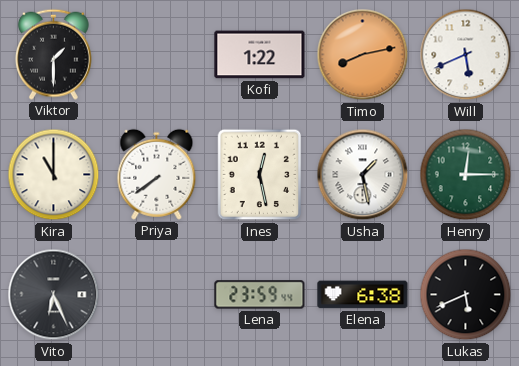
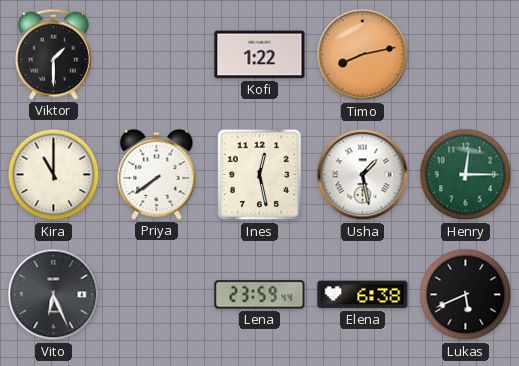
Will: 5:41 -> none
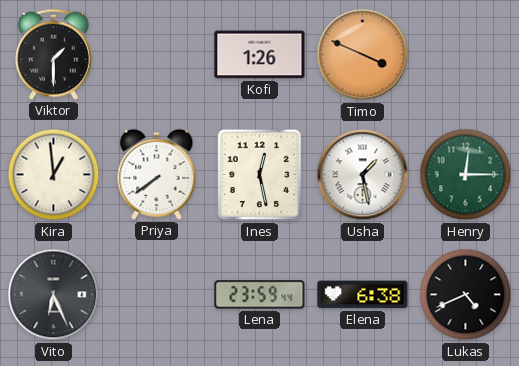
Kofi: 1:22 -> 1:26
Timo: 8:13 -> 3:49
Kira: 11:00 -> 12:59
Lukas: 5:41 -> 4:41
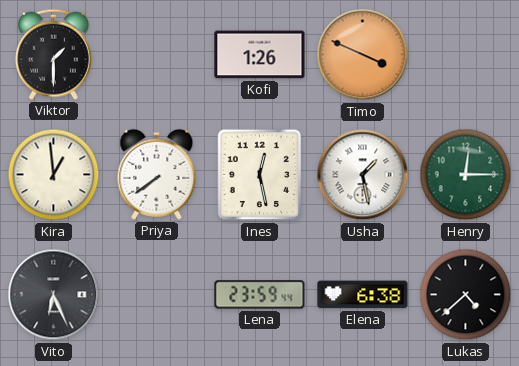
Lukas: 4:41 -> 4:38
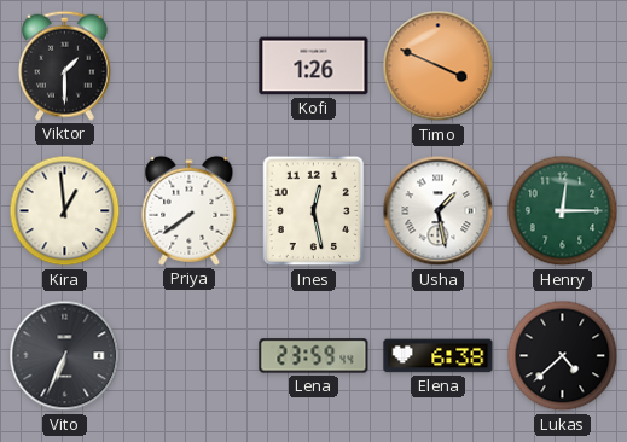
Vito: 6:26 -> 6:34
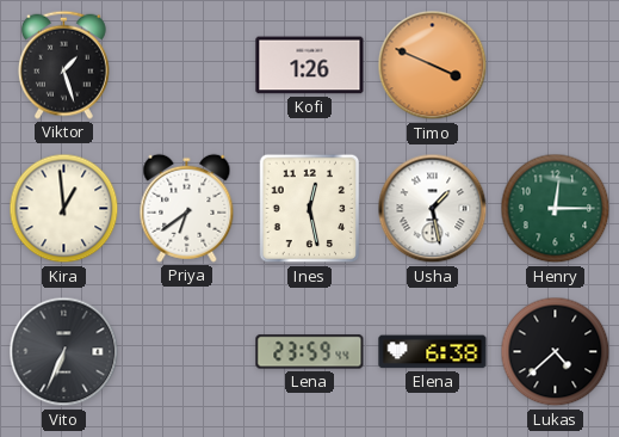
Viktor: 1:30 -> 1:27
Priya: 7:39 -> 6:39
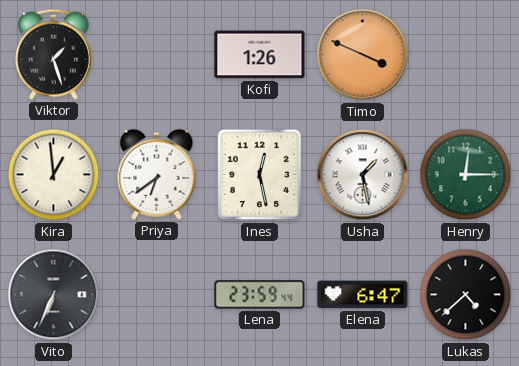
Elena: 6:38 -> 6:47
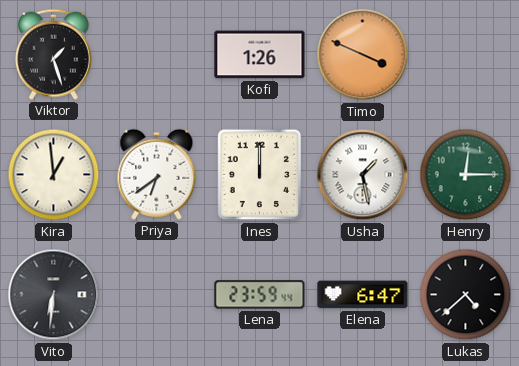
Ines: 12:28 -> 12:00
Vito: 6:34 -> 6:31
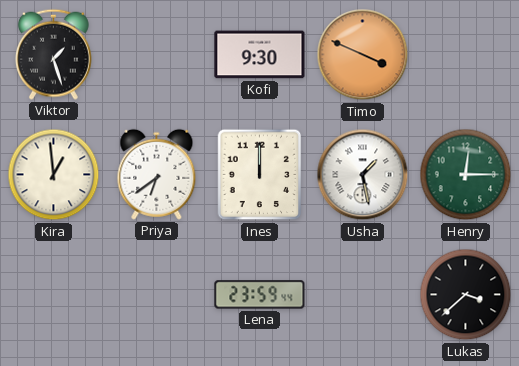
Kofi: 1:26 -> 9:30
Vito: 6:31 -> none
Elena: 6:47 -> none
Lukas: 4:38 -> 3:38
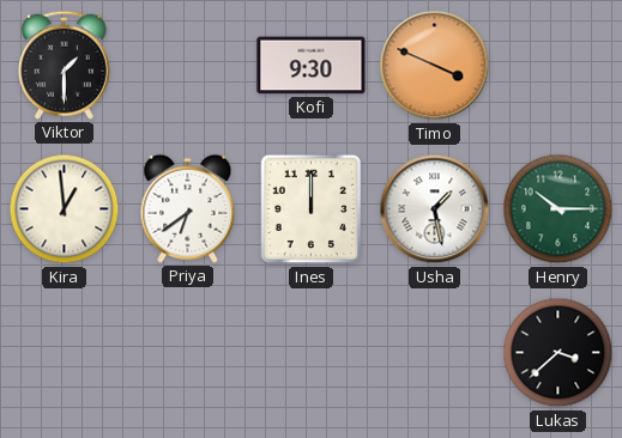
Viktor: 1:27 -> 1:30
Henry: 12:15 -> 10:15
Lena: 23:59 -> none
